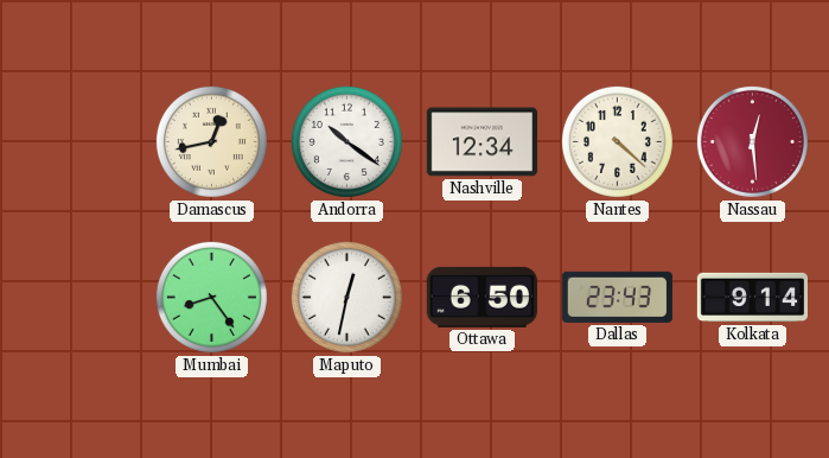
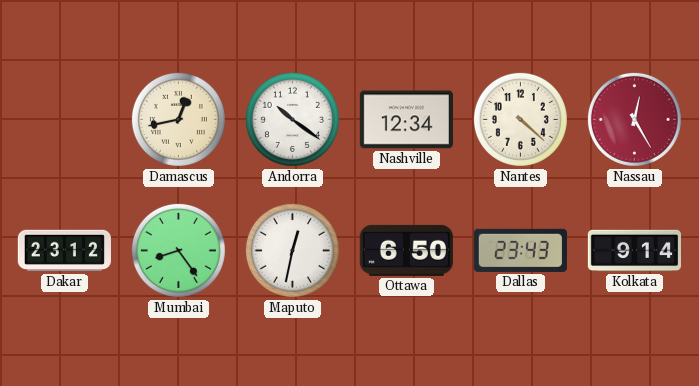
Nassau: 12:29 -> 12:25
Dakar: none -> 23:12
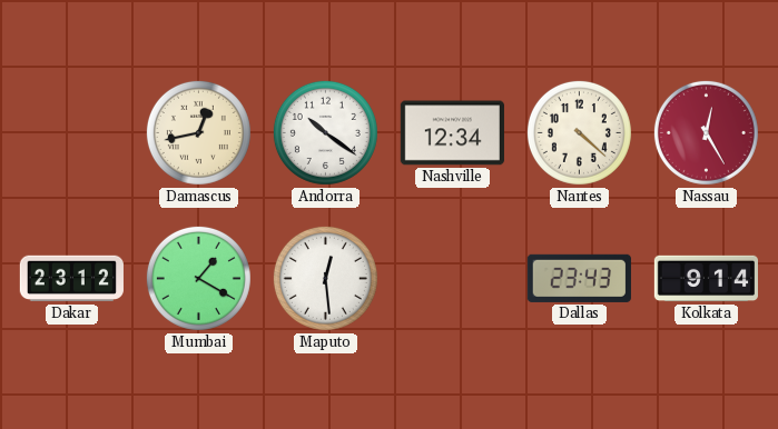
Mumbai: 8:24 -> 1:20
Maputo: 12:32 -> 12:29
Ottawa: 6:50 -> none
